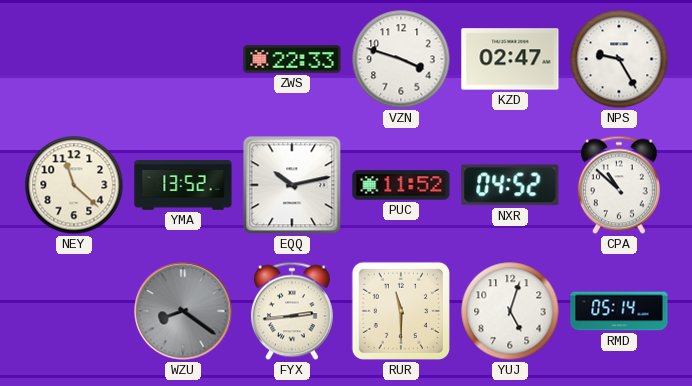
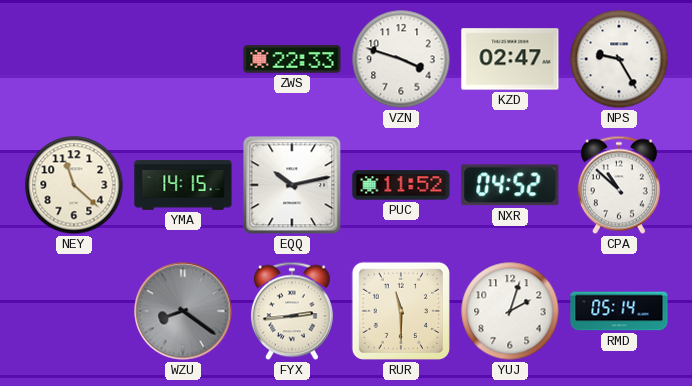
YMA: 13:52 -> 14:15
YUJ: 5:03 -> 2:03
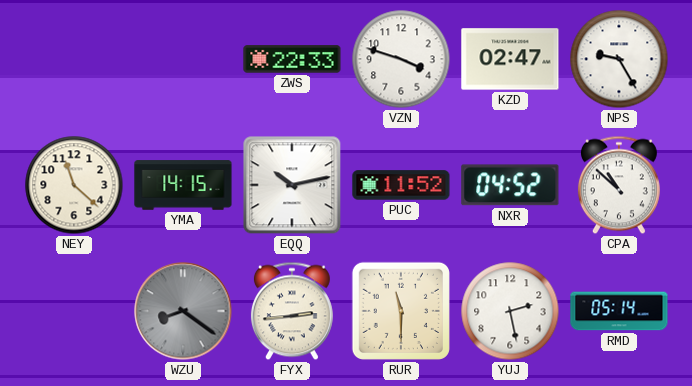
YUJ: 2:03 -> 2:28
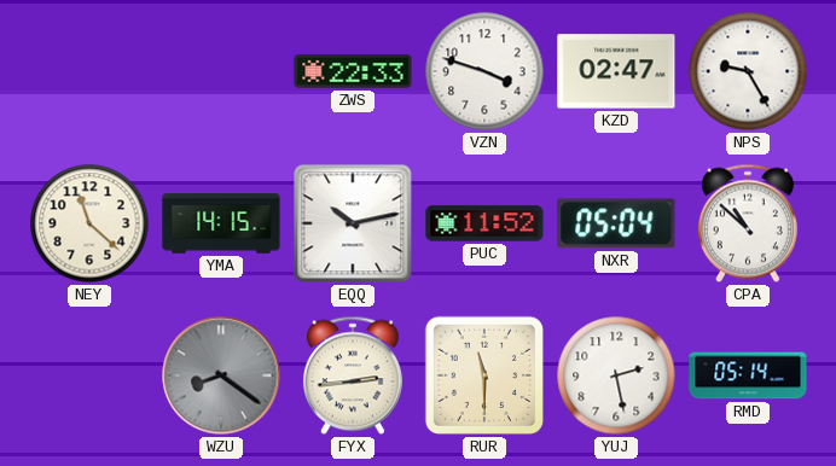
NXR: 04:52 -> 05:04
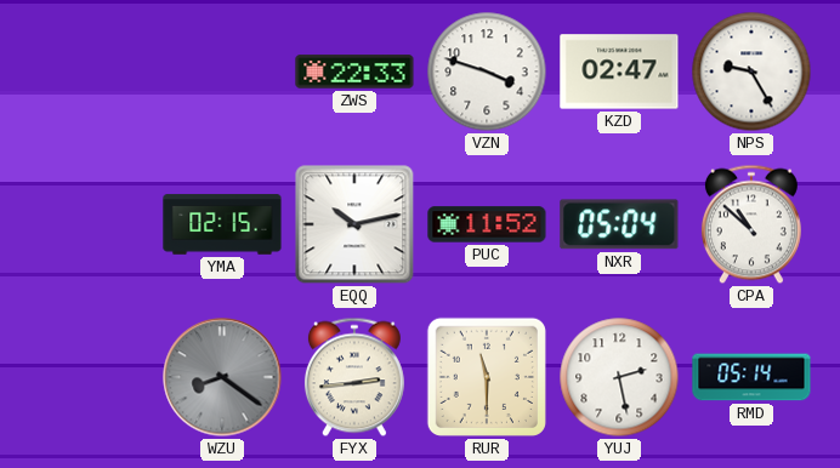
NEY: 11:22 -> none
YMA: 14:15 -> 02:15
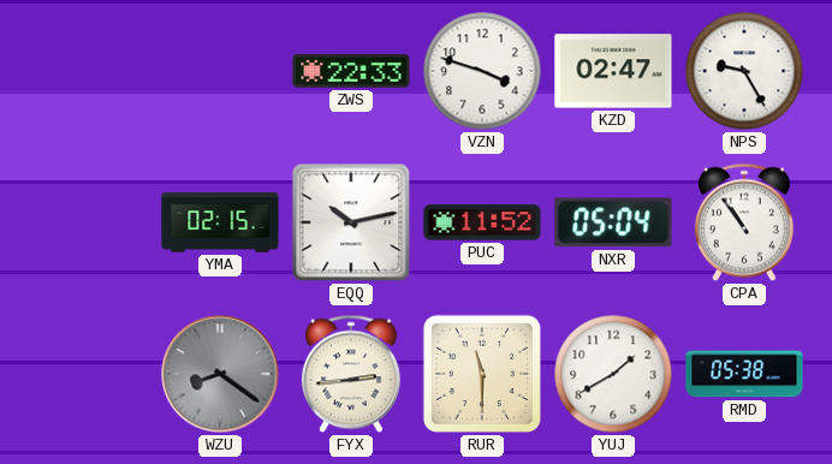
CPA: 10:52 -> 10:54
YUJ: 2:28 -> 1:40
RMD: 05:14 -> 05:38
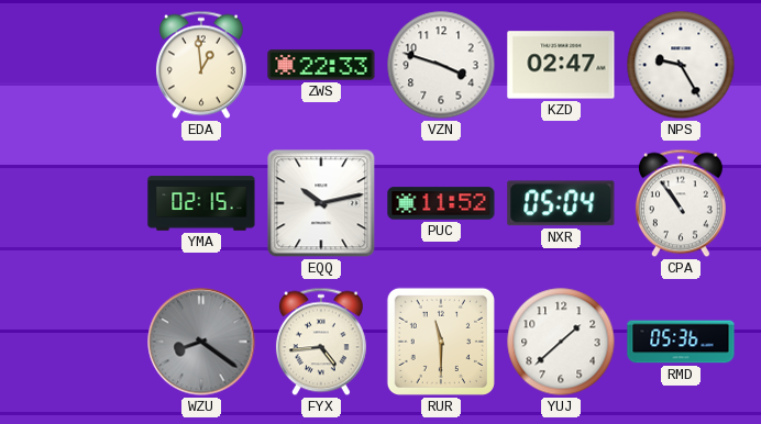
EDA: none -> 12:59
FYX: 2:44 -> 4:44
YUJ: 1:40 -> 1:38
RMD: 05:38 -> 05:36
